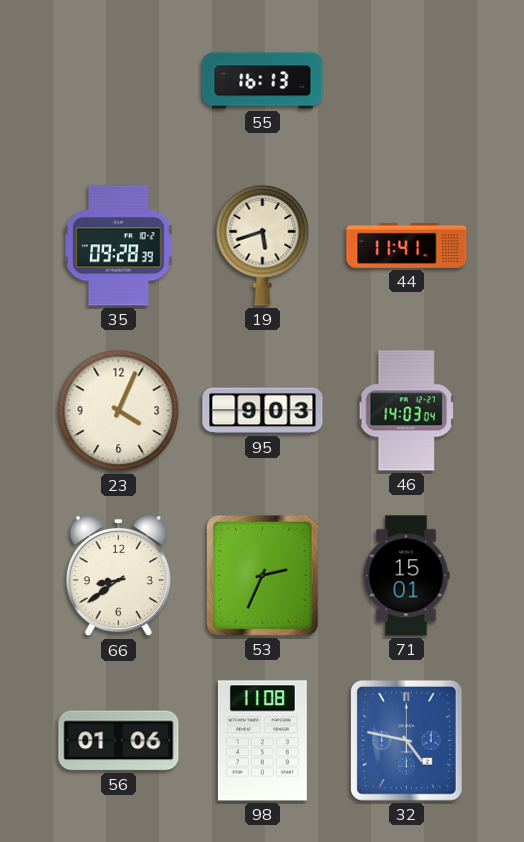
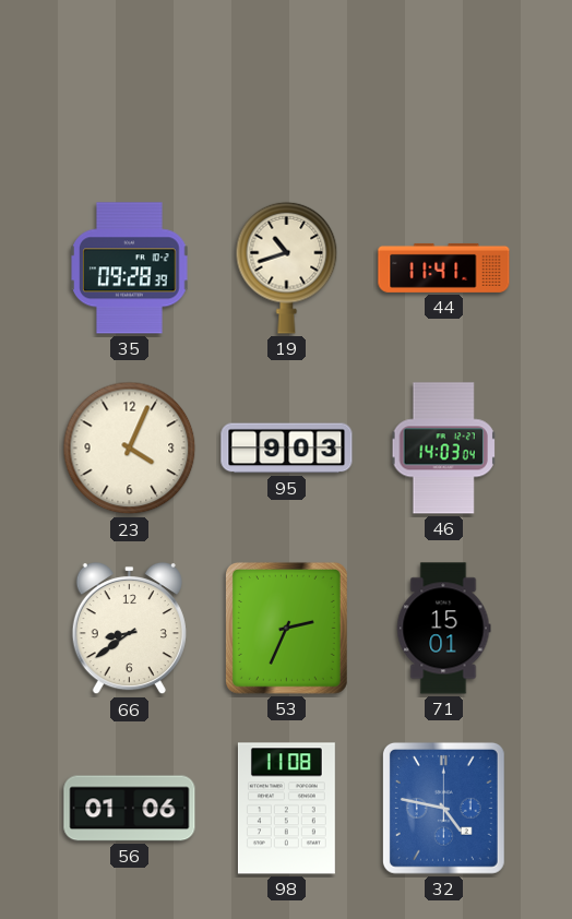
55: 16:13 -> none
19: 5:42 -> 10:42
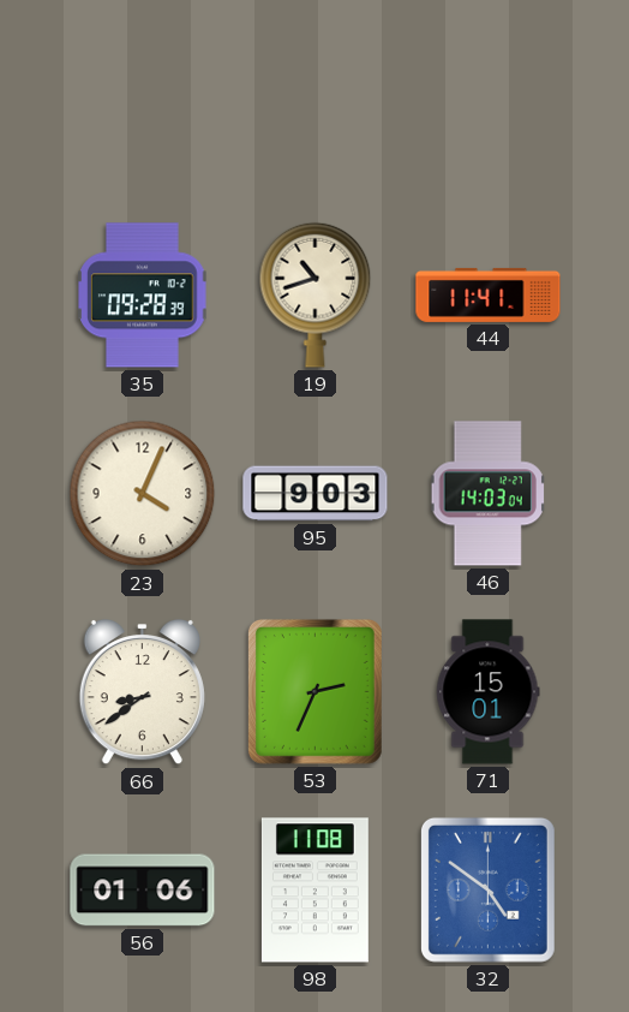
32: 4:47 -> 4:51
